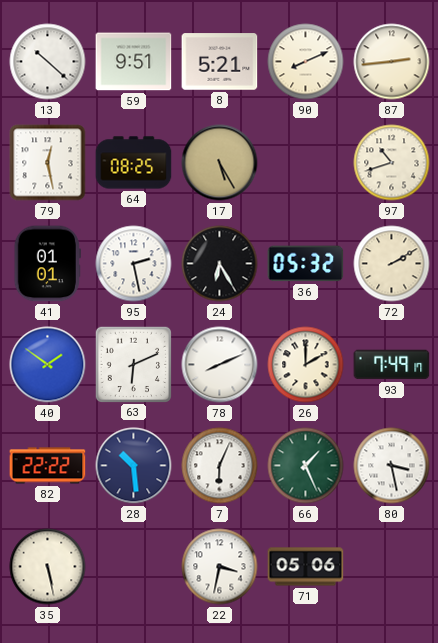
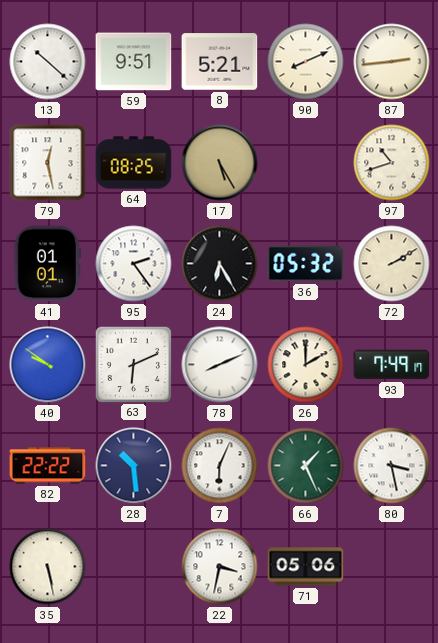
95: 2:28 -> 2:24
40: 1:51 -> 9:51
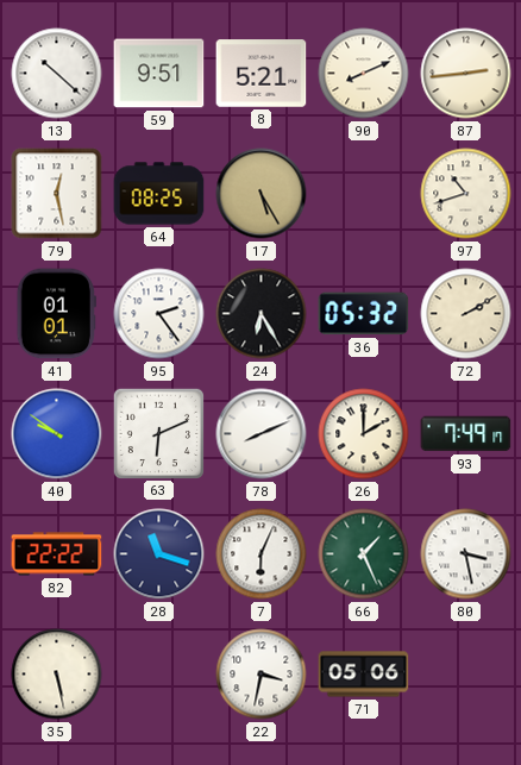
28: 10:29 -> 11:18
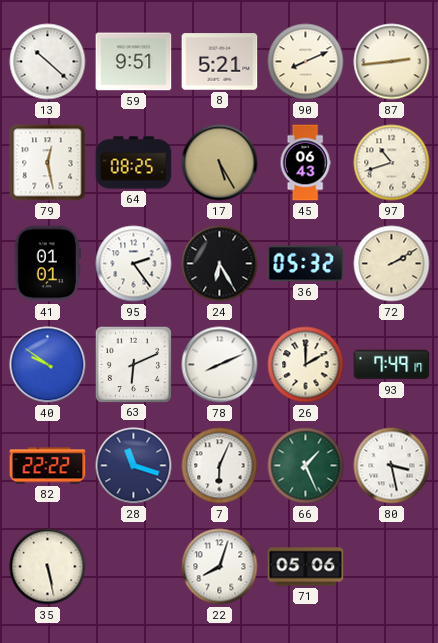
45: none -> 06:43
22: 3:32 -> 8:03
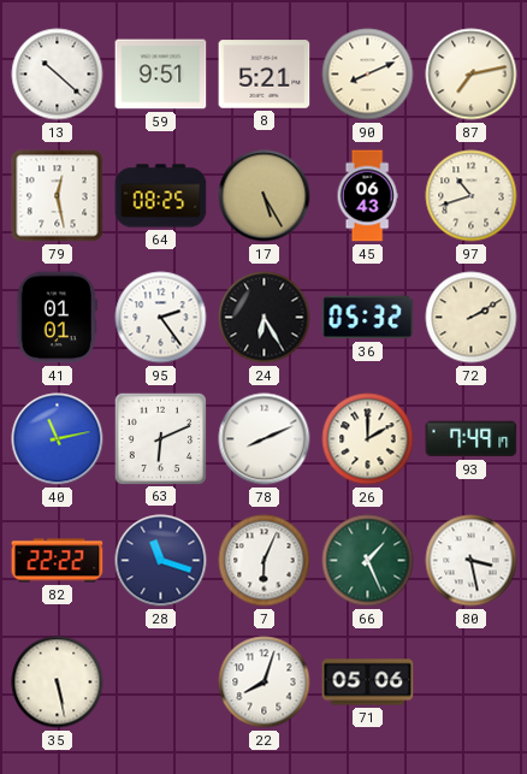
87: 2:44 -> 7:13
40: 9:51 -> 11:13
